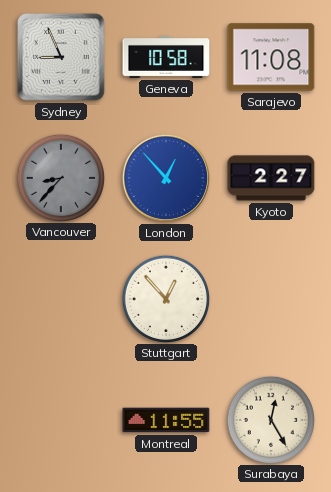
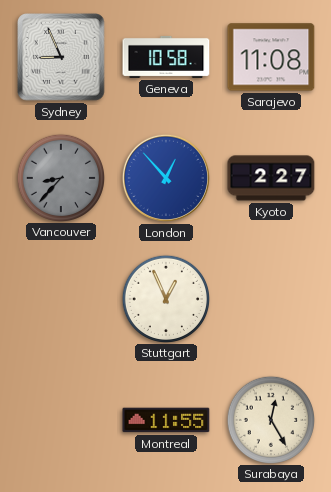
Stuttgart: 12:53 -> 12:56
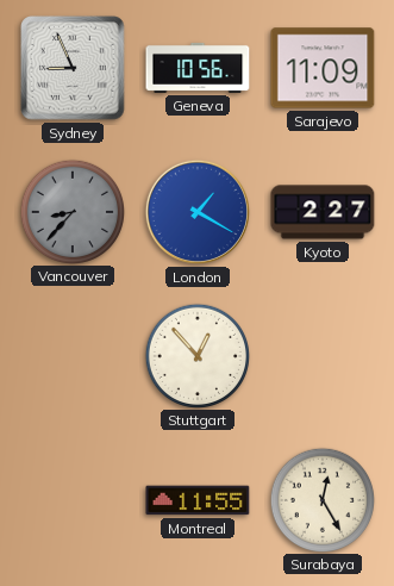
Geneva: 10:58 -> 10:56
Sarajevo: 11:08 -> 11:09
London: 12:53 -> 1:20
Stuttgart: 12:56 -> 12:53
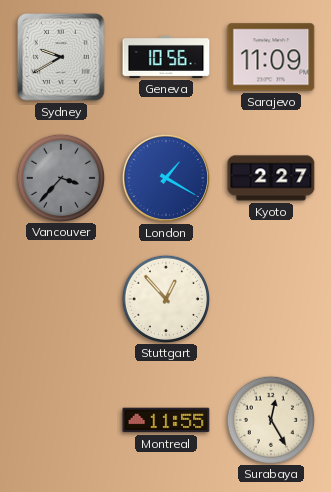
Sydney: 8:56 -> 9:40
Vancouver: 8:37 -> 3:37
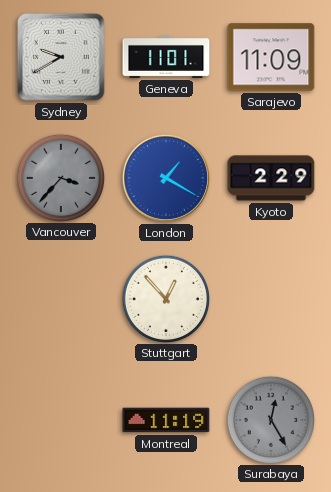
Geneva: 10:56 -> 11:01
Kyoto: 2:27 -> 2:29
Montreal: 11:55 -> 11:19
Surabaya dial: cream -> grey
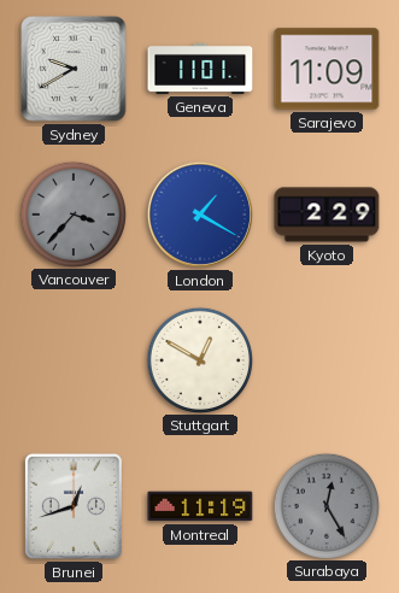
Stuttgart: 12:53 -> 12:50
Brunei: none -> 12:42
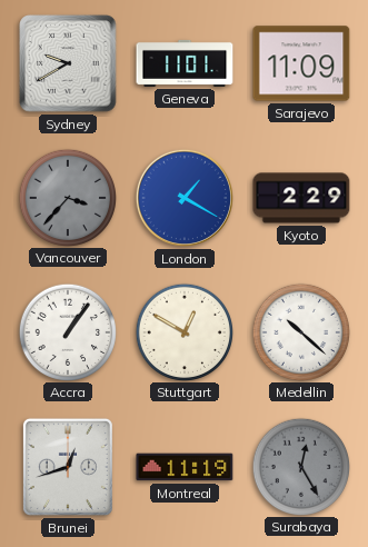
Accra: none -> 1:06
Medellin: none -> 10:22
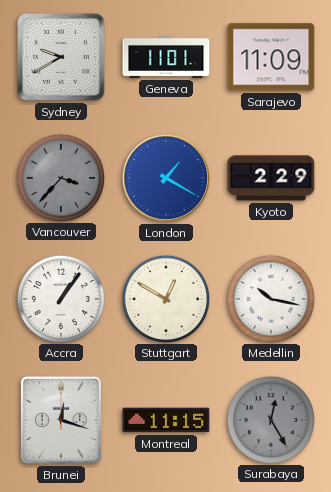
Medellin: 10:22 -> 10:17
Brunei: 12:42 -> 12:18
Montreal: 11:19 -> 11:15
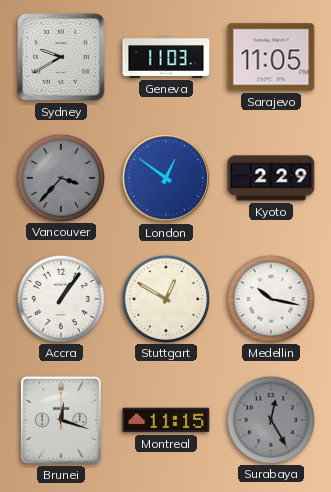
Geneva: 11:01 -> 11:03
Sarajevo: 11:09 -> 11:05
London: 1:20 -> 12:51
